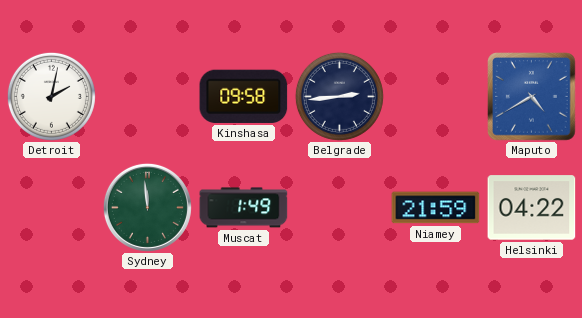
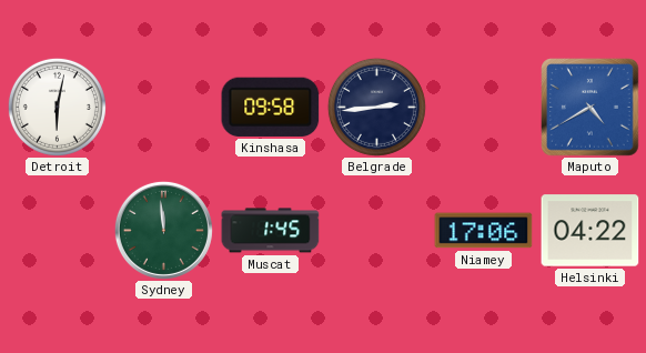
Detroit: 2:02 -> 6:02
Muscat: 1:49 -> 1:45
Niamey: 21:59 -> 17:06
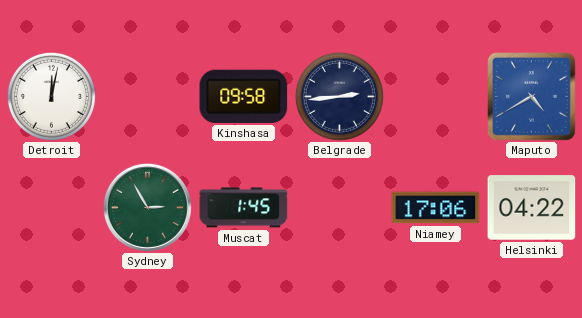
Detroit: 6:02 -> 12:02
Sydney: 11:59 -> 2:55
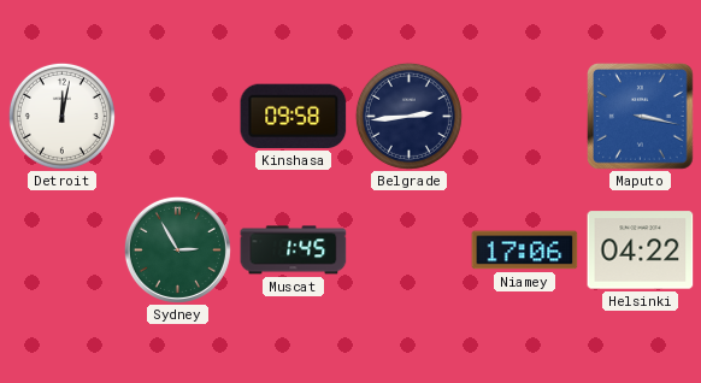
Maputo: 4:40 -> 3:17
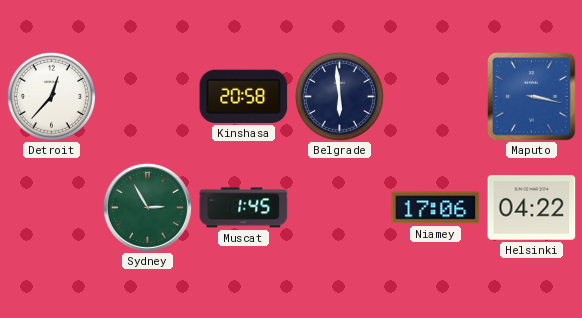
Detroit: 12:02 -> 12:37
Kinshasa: 09:58 -> 20:58
Belgrade: 2:44 -> 5:59
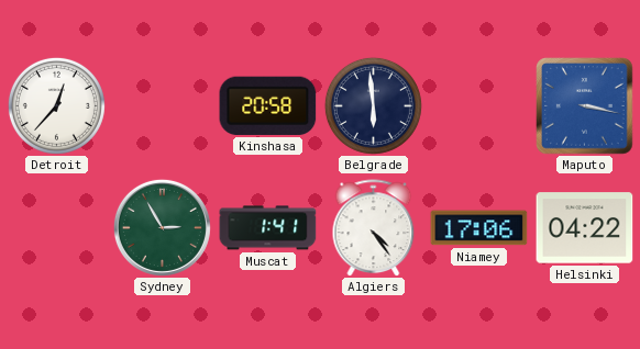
Muscat: 1:45 -> 1:41
Algiers: none -> 4:24
